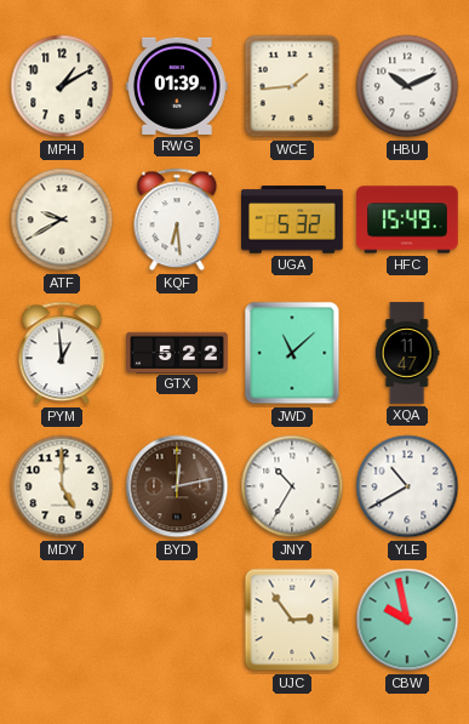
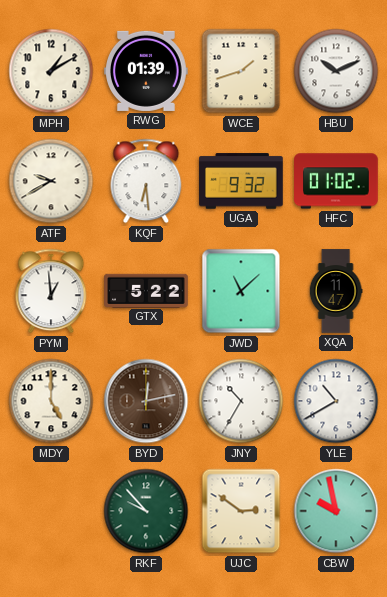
WCE: 1:44 -> 1:42
UGA: 5:32 -> 9:32
HFC: 15:49 -> 01:02
RKF: none -> 9:53
UJC: 2:54 -> 2:51
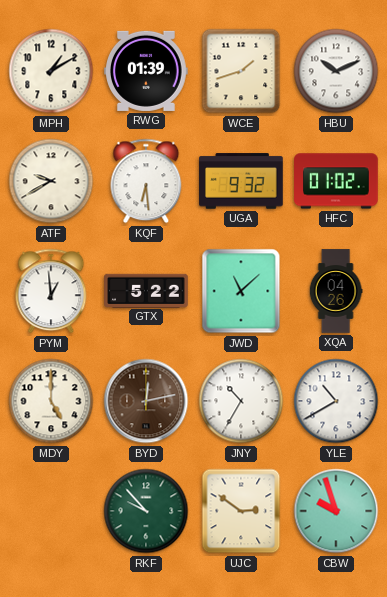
XQA: 11:47 -> 04:26
CBW: 9:58 -> 9:57
